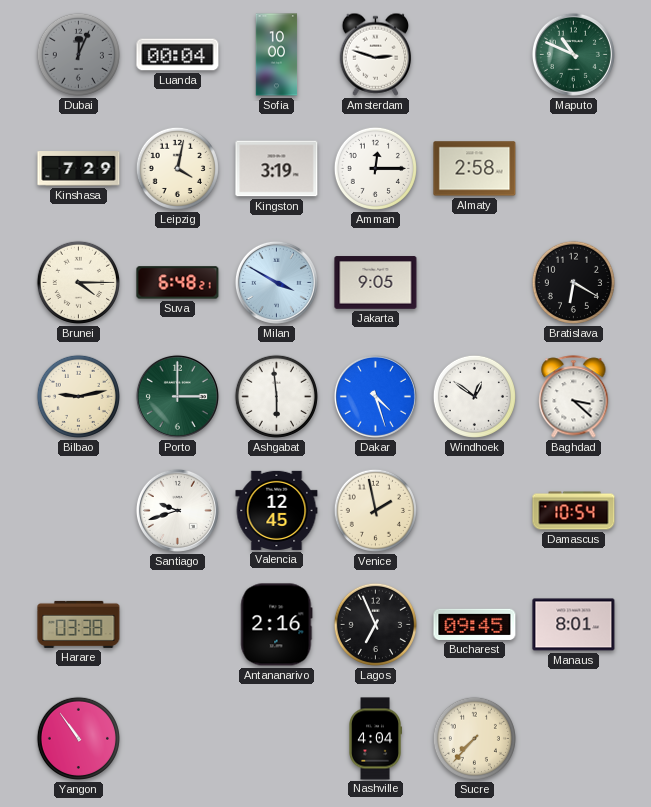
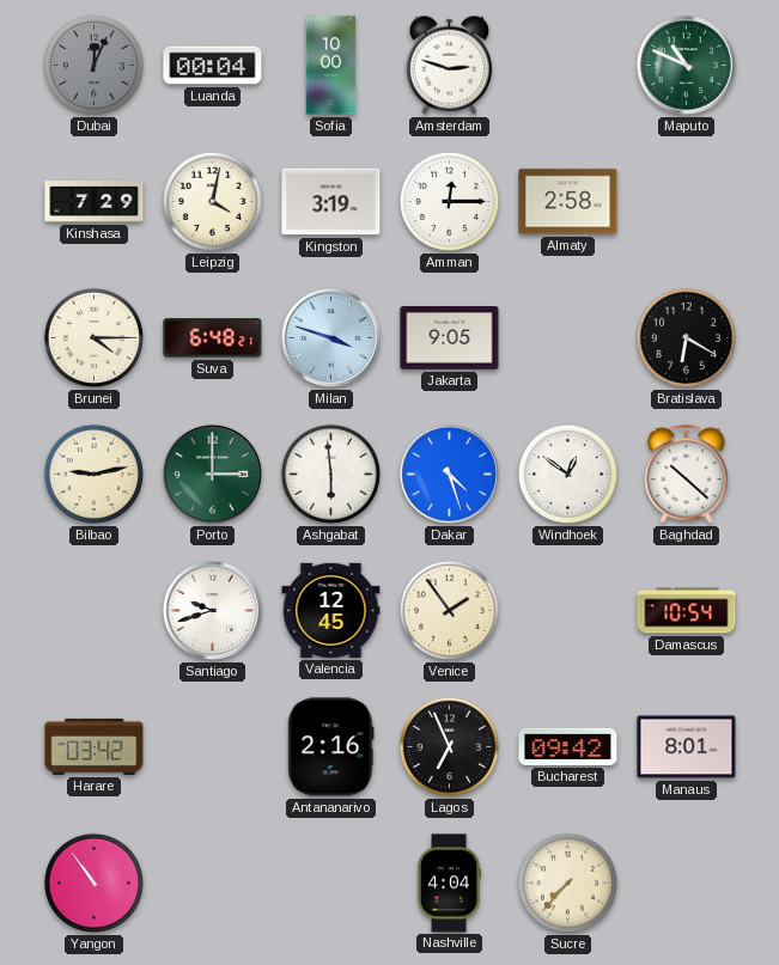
Milan: 3:50 -> 3:48
Baghdad: 3:22 -> 10:22
Venice: 1:58 -> 1:54
Harare: 03:38 -> 03:42
Bucharest: 09:45 -> 09:42
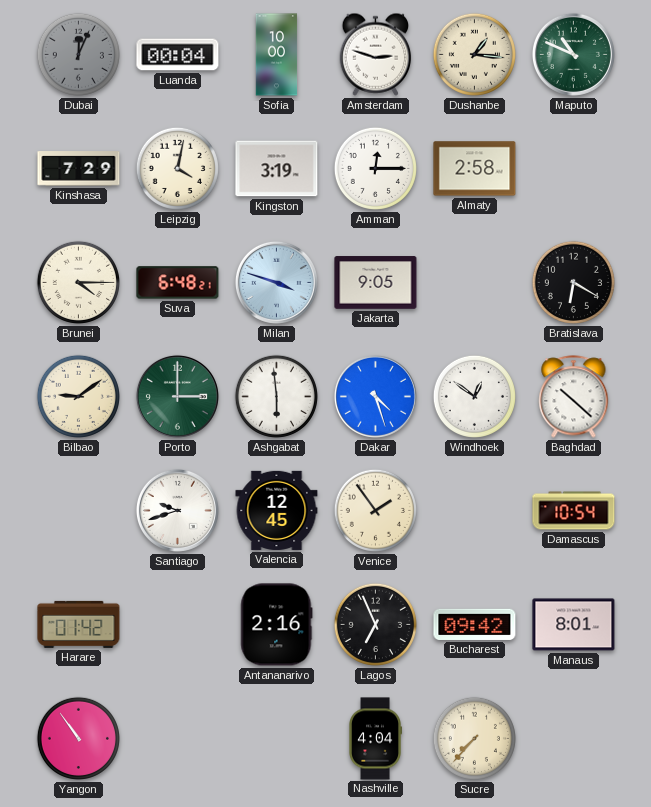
Dushanbe: none -> 1:16
Bilbao: 9:13 -> 9:09
Harare: 03:42 -> 01:42
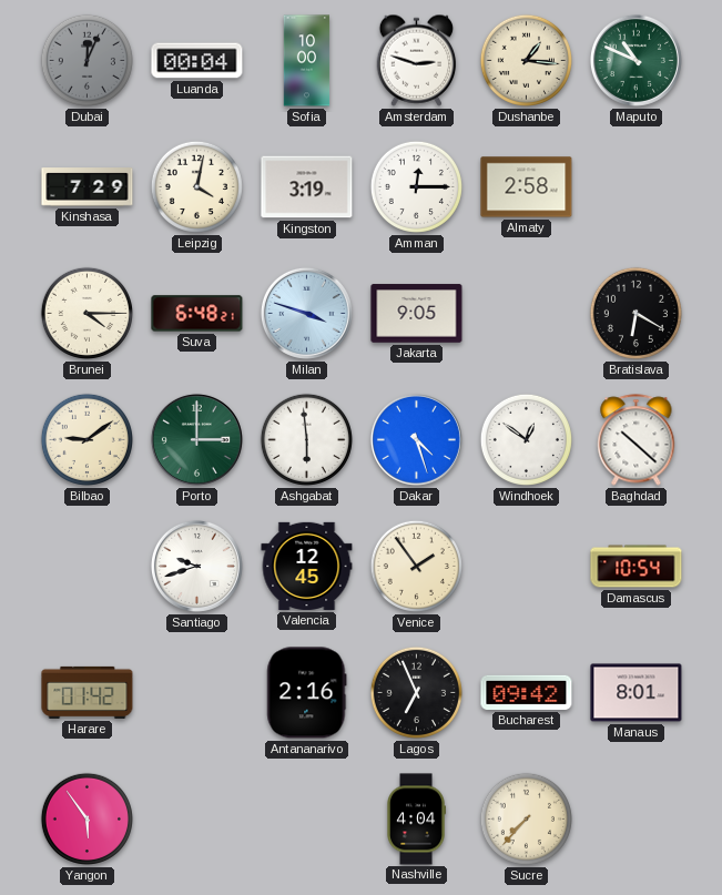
Yangon: 10:54 -> 5:54
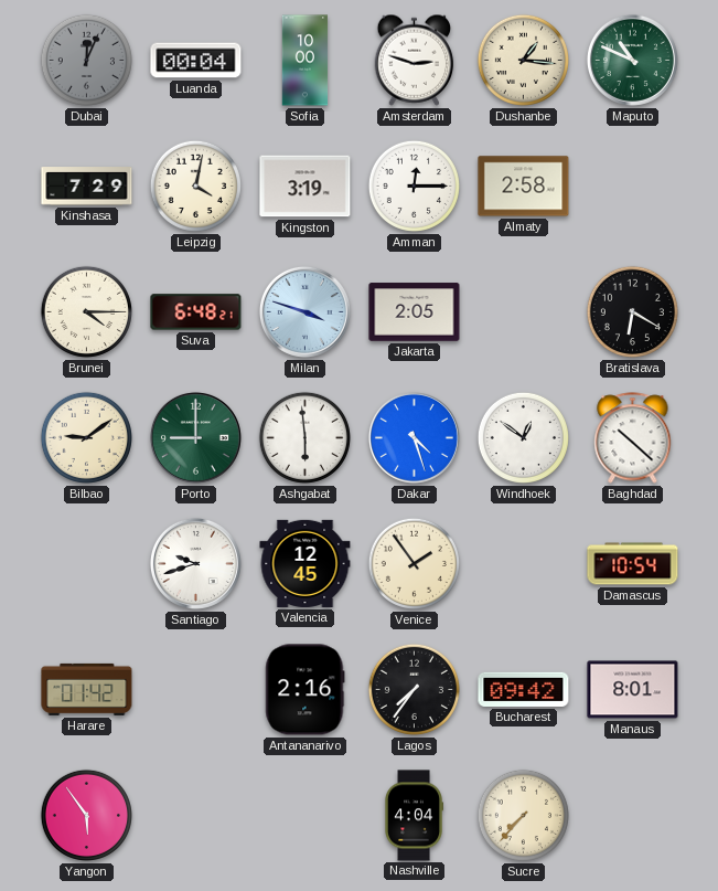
Jakarta: 9:05 -> 2:05
Porto: 3:00 -> 9:00
Lagos: 6:56 -> 7:36
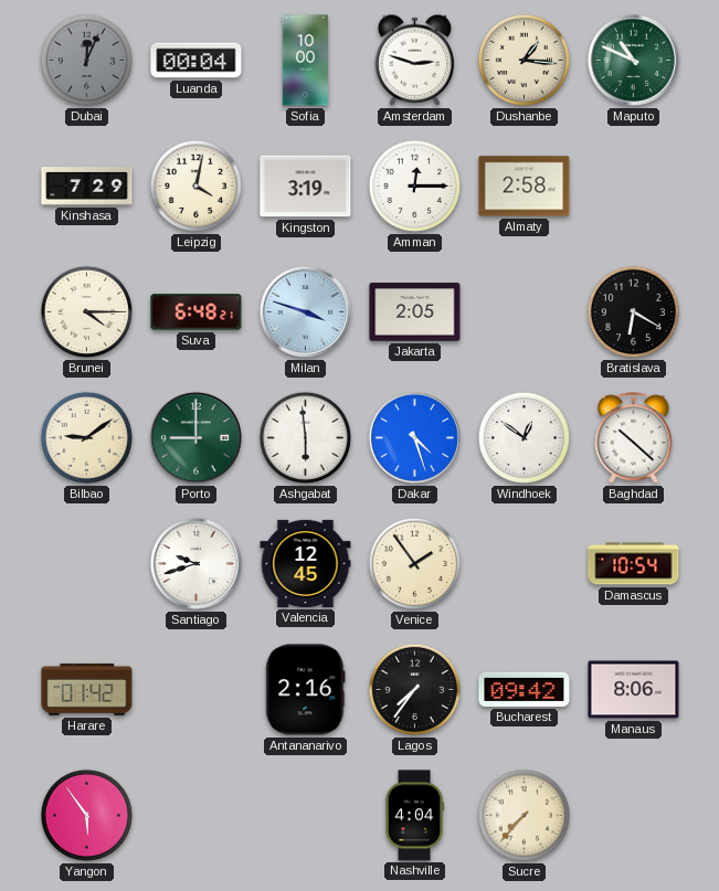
Manaus: 8:01 -> 8:06
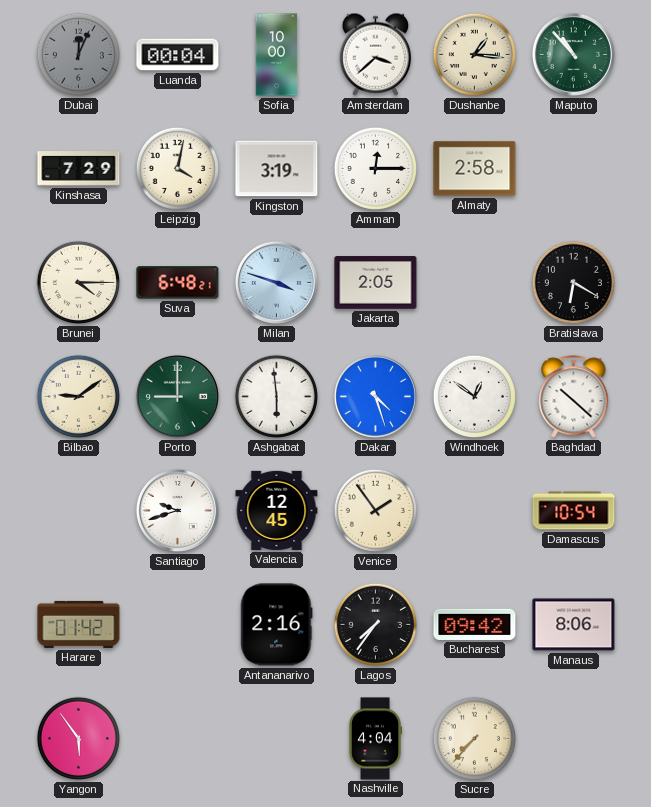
Amsterdam: 2:48 -> 3:38
Maputo: 10:49 -> 10:53
